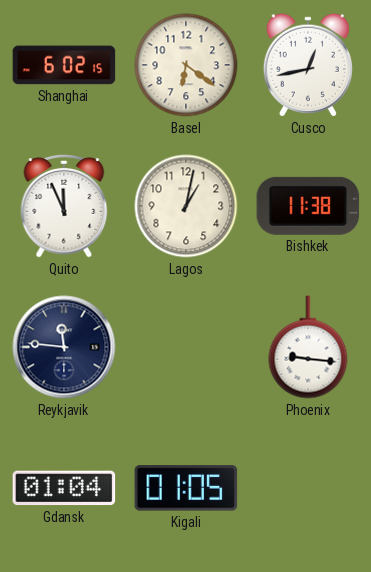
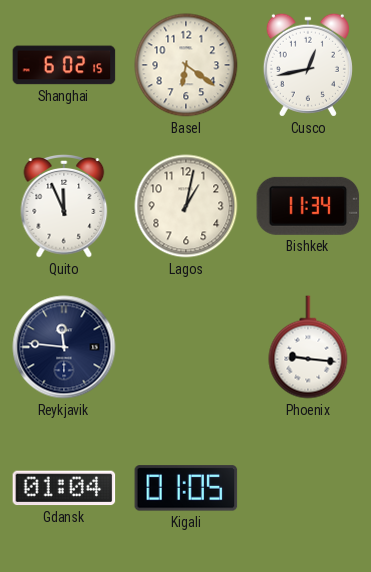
Bishkek: 11:38 -> 11:34
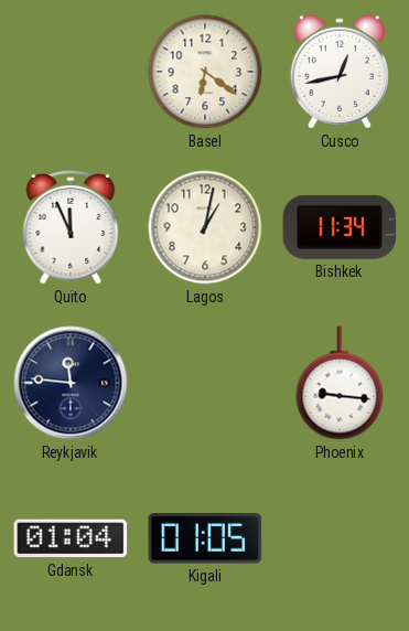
Shanghai: 6:02 -> none
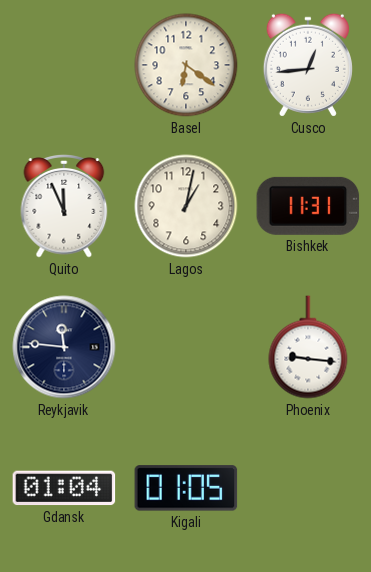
Cusco: 12:43 -> 12:44
Bishkek: 11:34 -> 11:31
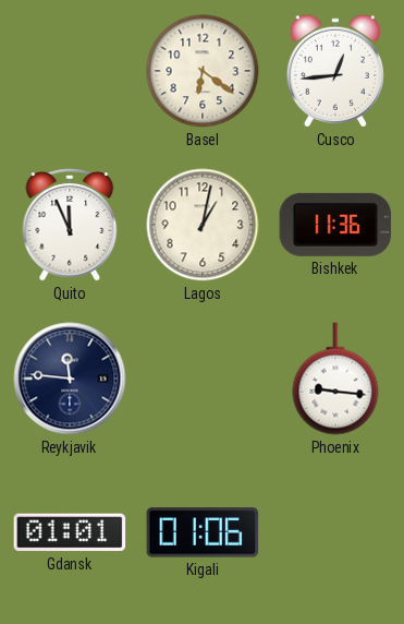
Bishkek: 11:31 -> 11:36
Gdansk: 01:04 -> 01:01
Kigali: 01:05 -> 01:06
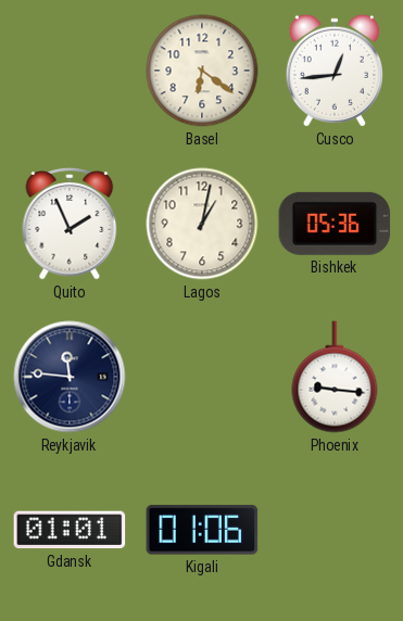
Quito: 11:56 -> 1:56
Bishkek: 11:36 -> 05:36
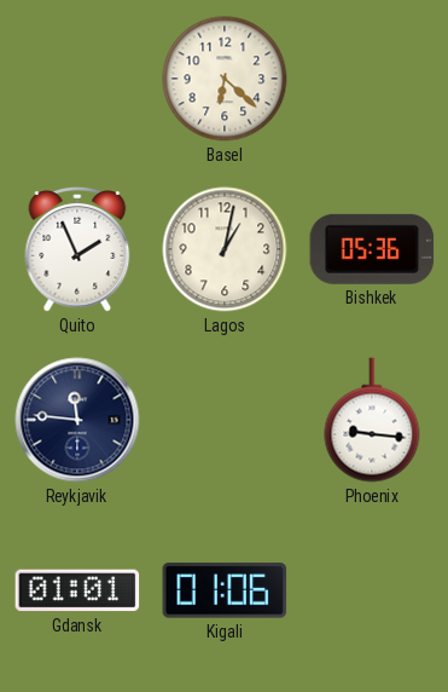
Basel: 6:21 -> 6:22
Cusco: 12:44 -> none
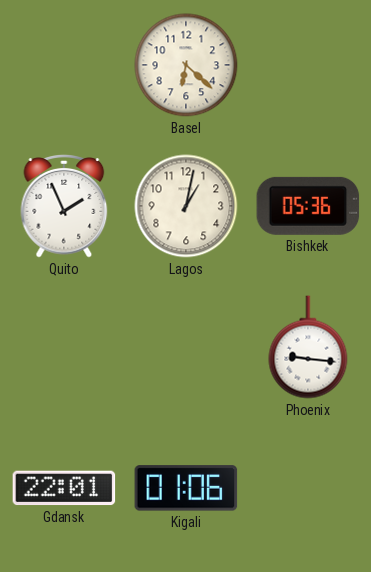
Reykjavik: 11:46 -> none
Gdansk: 01:01 -> 22:01
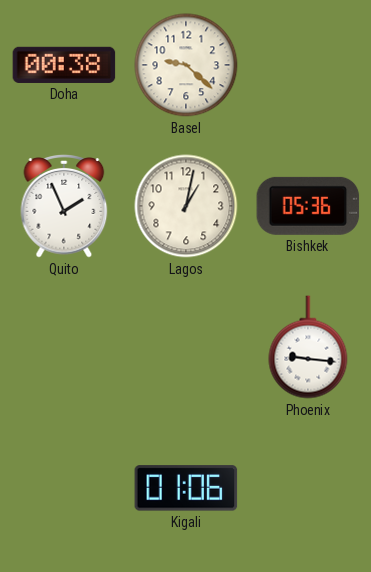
Doha: none -> 00:38
Basel: 6:22 -> 9:22
Gdansk: 22:01 -> none
